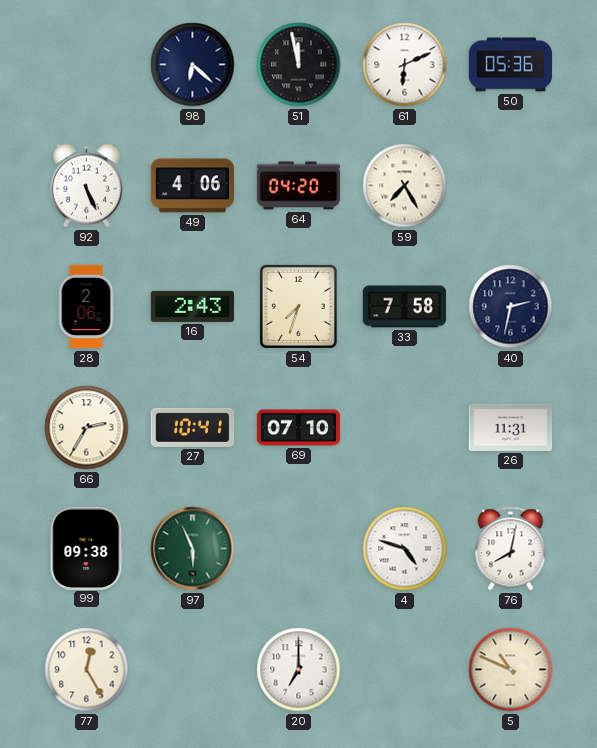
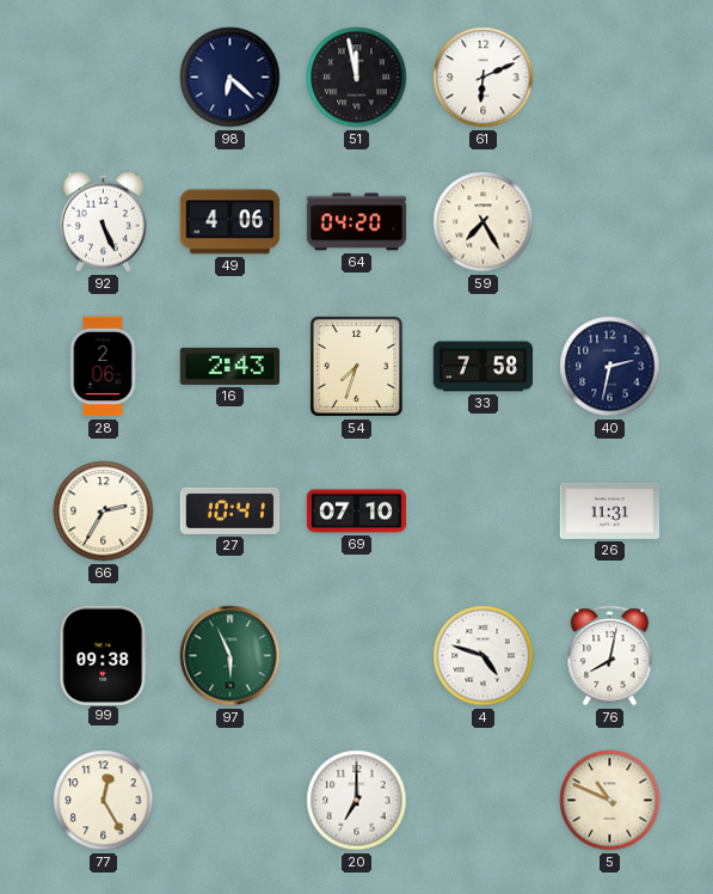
50: 05:36 -> none
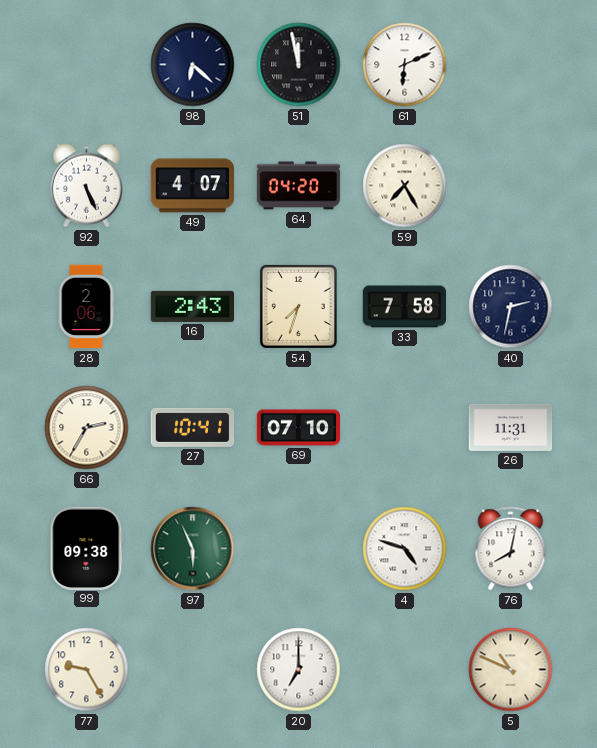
49: 4:06 -> 4:07
77: 12:25 -> 9:25
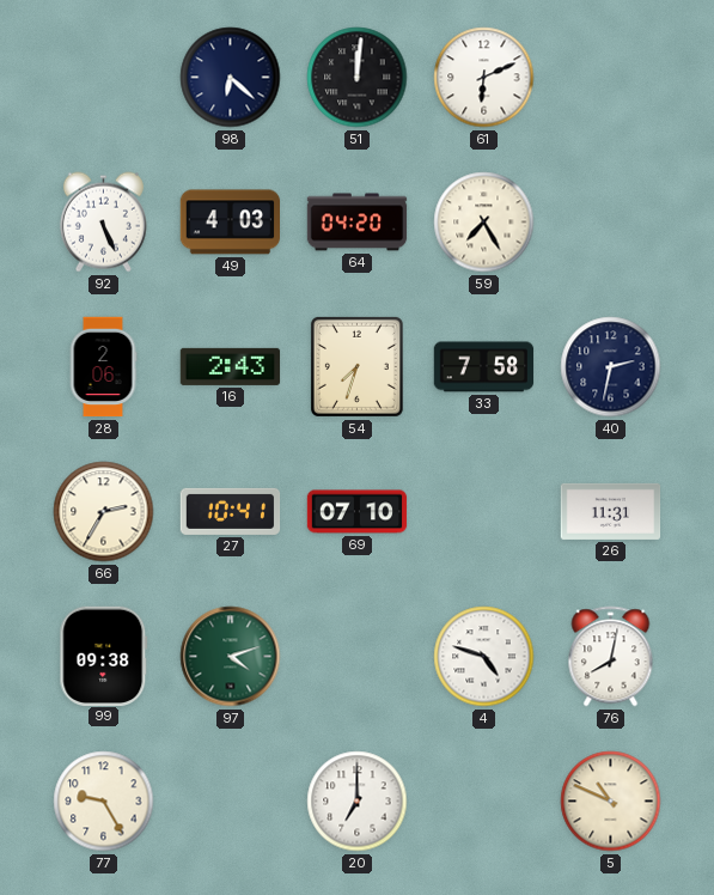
51: 11:58 -> 12:01
49: 4:07 -> 4:03
97: 5:56 -> 4:12
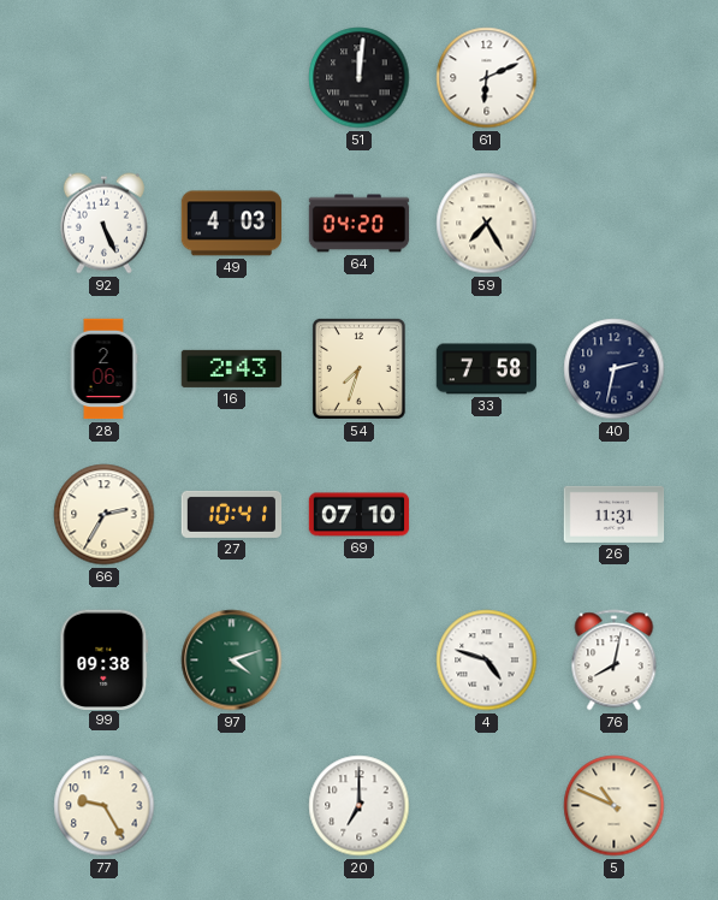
98: 6:22 -> none
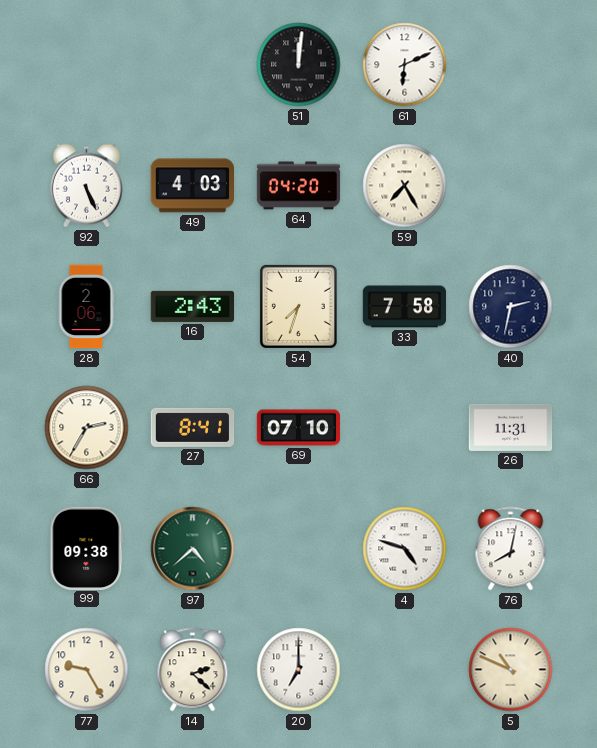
27: 10:41 -> 8:41
97: 4:12 -> 4:38
14: none -> 2:22
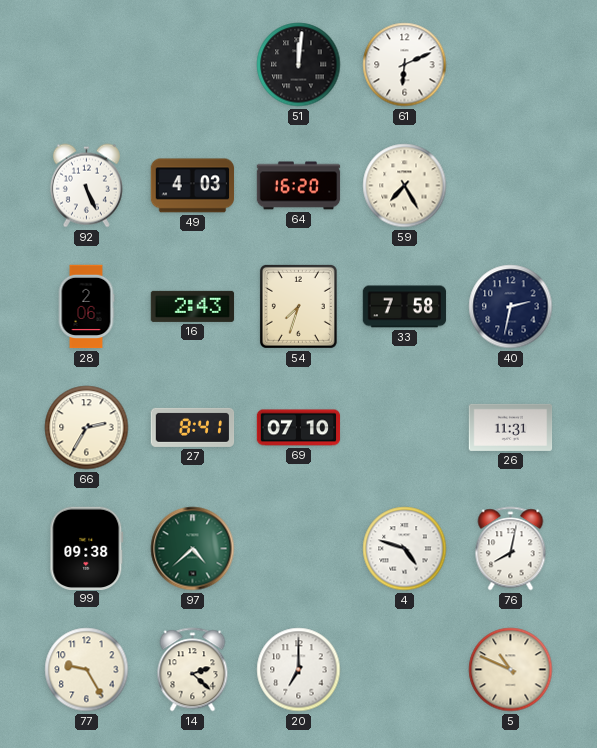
64: 04:20 -> 16:20
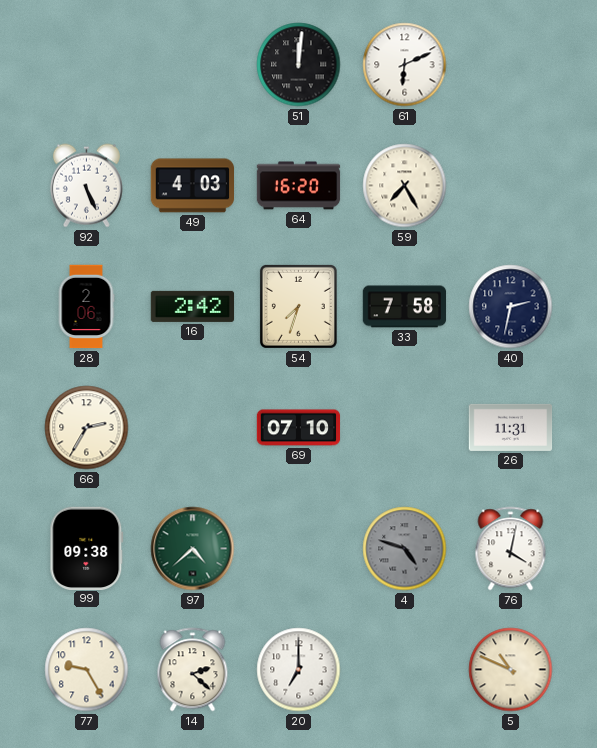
16: 2:43 -> 2:42
27: 8:41 -> none
4 dial: white -> grey
76: 8:02 -> 4:02
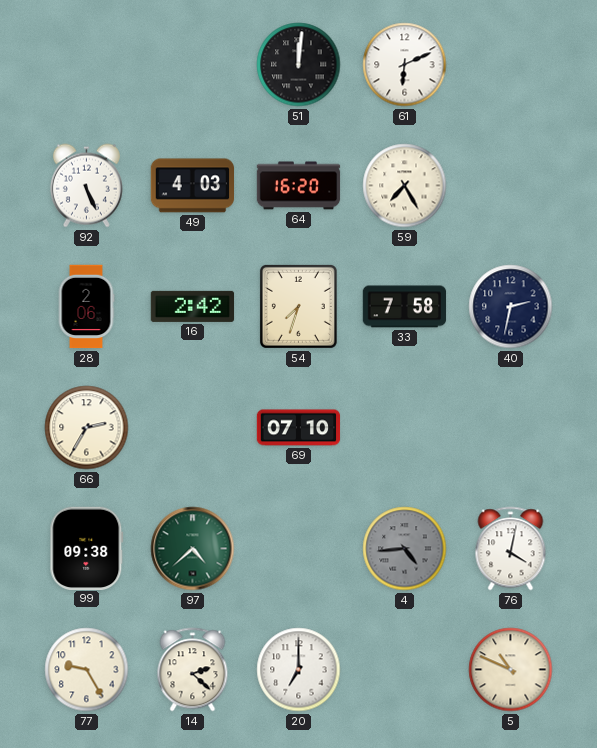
26: 11:31 -> none
4: 4:48 -> 4:44
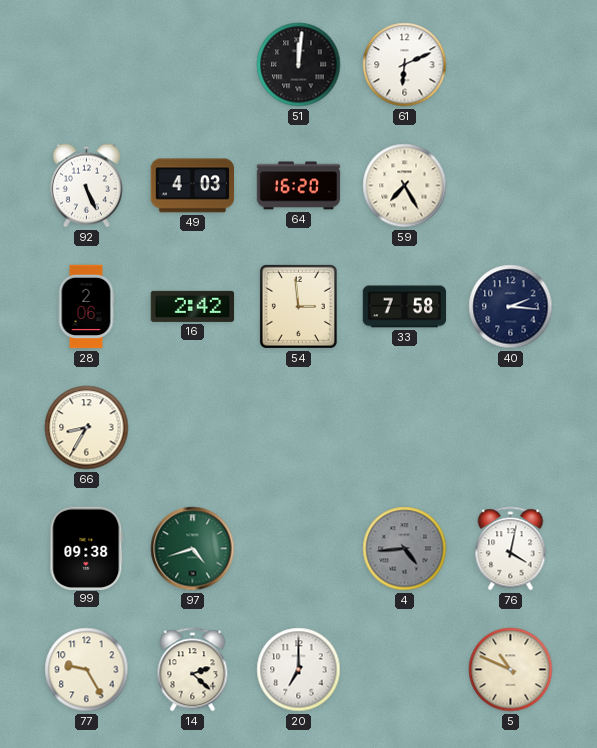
54: 7:33 -> 2:59
40: 2:32 -> 2:16
66: 2:35 -> 8:35
69: 07:10 -> none
97: 4:38 -> 4:42
